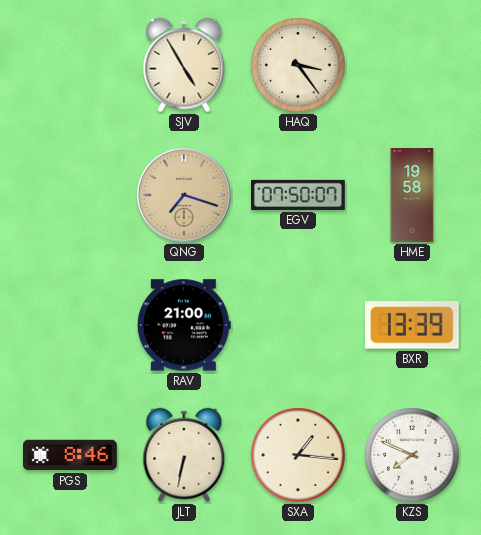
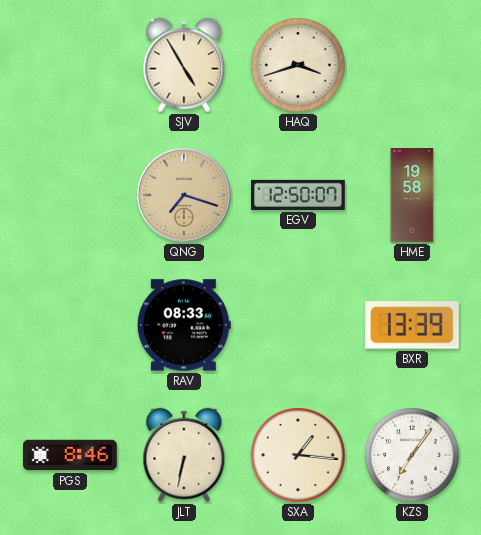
HAQ: 3:24 -> 3:42
EGV: 07:50 -> 12:50
RAV: 21:00 -> 08:33
KZS: 7:49 -> 7:06
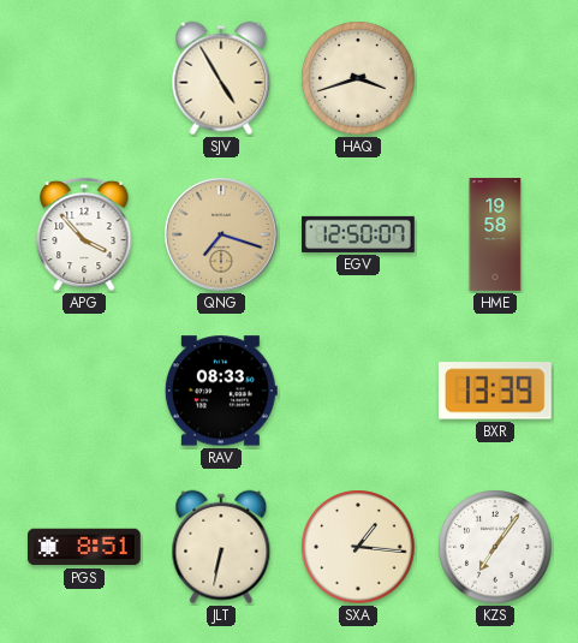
APG: none -> 3:53
PGS: 8:46 -> 8:51
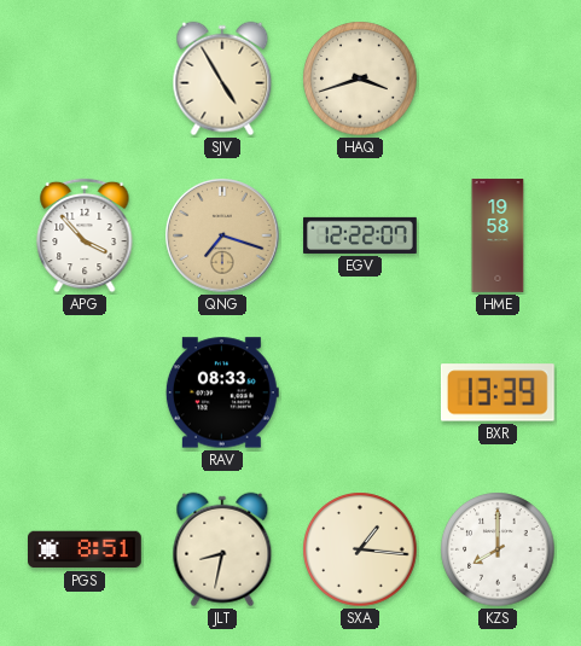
EGV: 12:50 -> 12:22
JLT: 6:32 -> 8:32
KZS: 7:06 -> 8:00
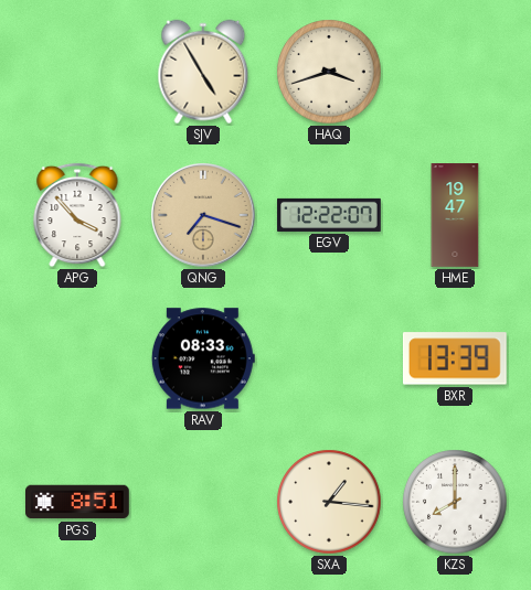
HME: 19:58 -> 19:47
JLT: 8:32 -> none
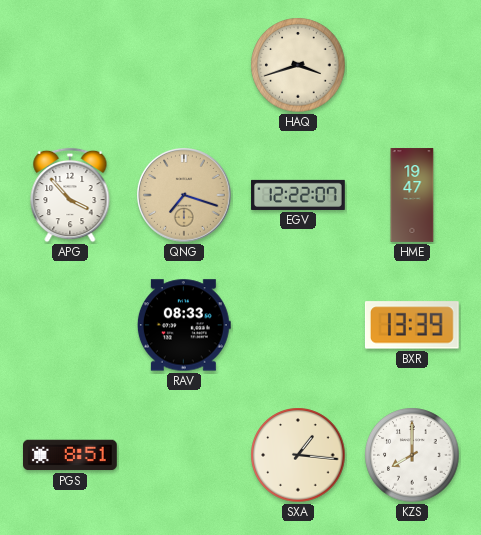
SJV: 4:55 -> none
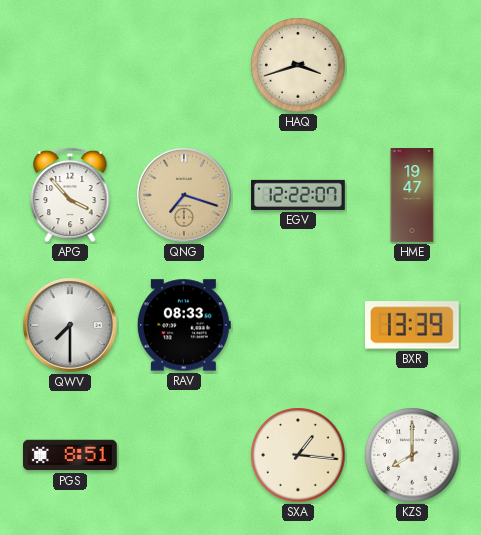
QWV: none -> 7:30
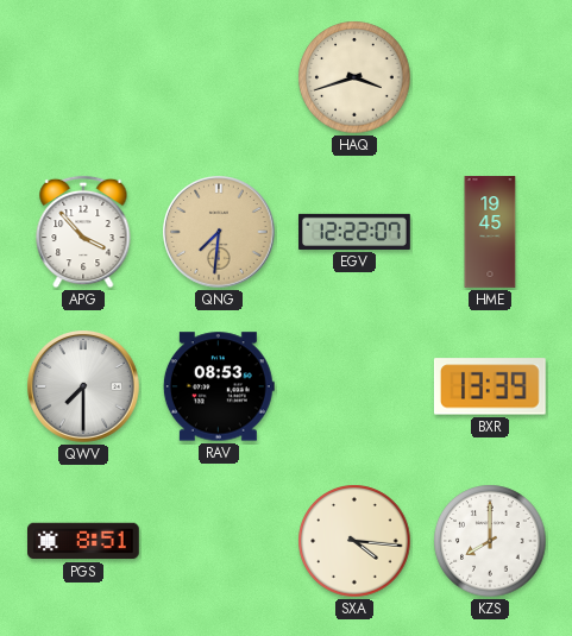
QNG: 7:18 -> 7:31
HME: 19:47 -> 19:45
RAV: 08:33 -> 08:53
SXA: 1:16 -> 4:16
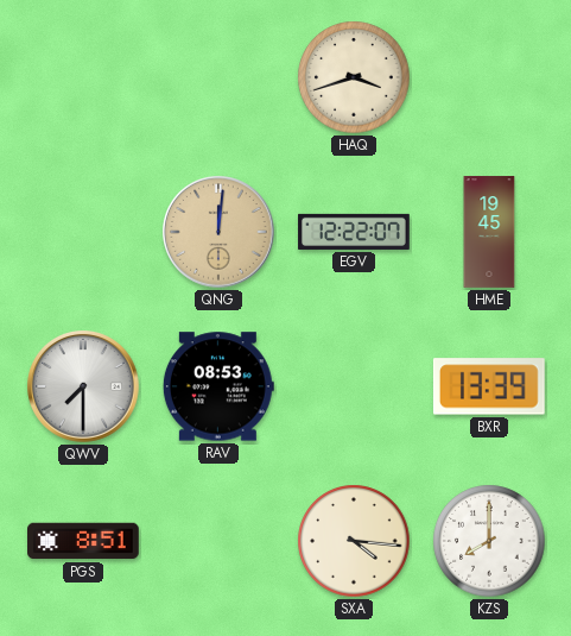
APG: 3:53 -> none
QNG: 7:31 -> 12:01
